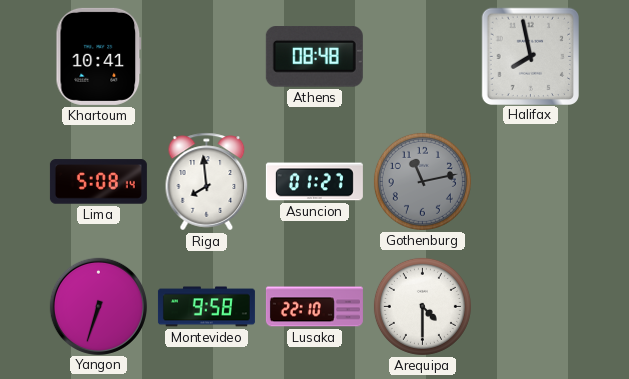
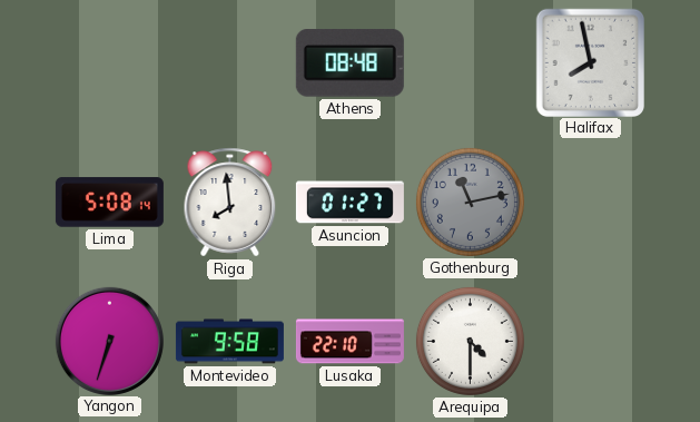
Khartoum: 10:41 -> none
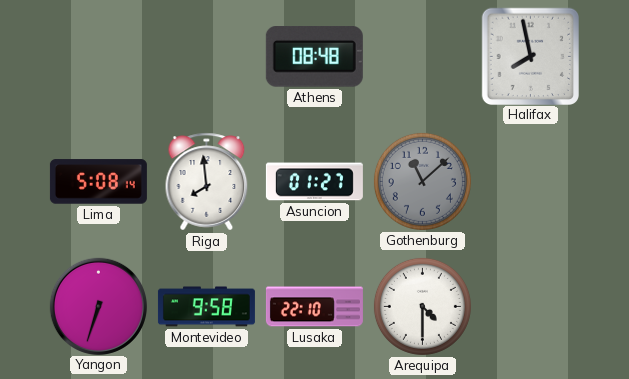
Gothenburg: 11:13 -> 11:08
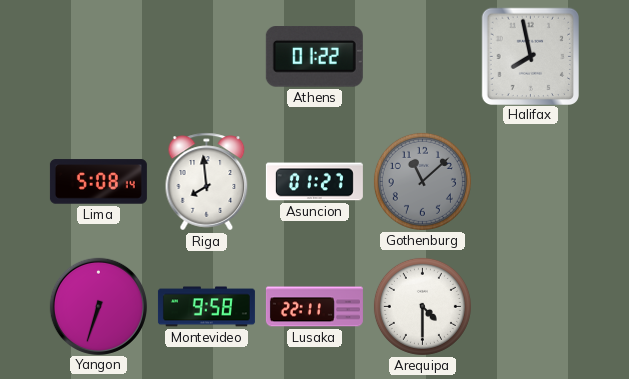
Athens: 08:48 -> 01:22
Lusaka: 22:10 -> 22:11
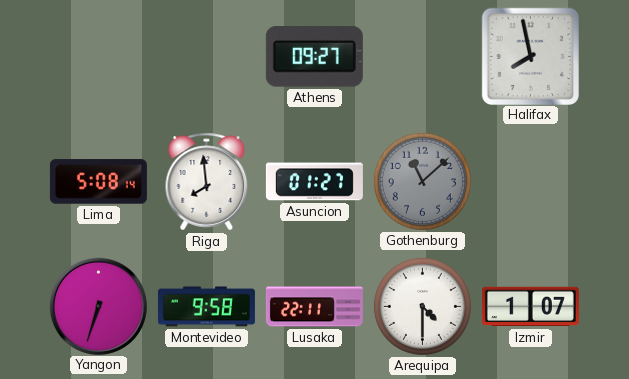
Athens: 01:22 -> 09:27
Izmir: none -> 1:07
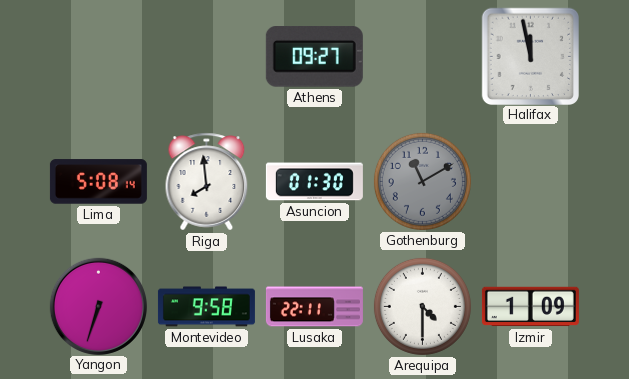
Halifax: 7:58 -> 11:58
Asuncion: 01:27 -> 01:30
Gothenburg: 11:08 -> 11:10
Izmir: 1:07 -> 1:09
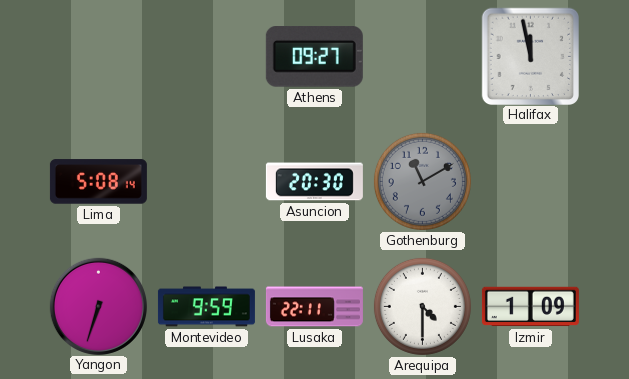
Riga: 7:59 -> none
Asuncion: 01:30 -> 20:30
Montevideo: 9:58 -> 9:59
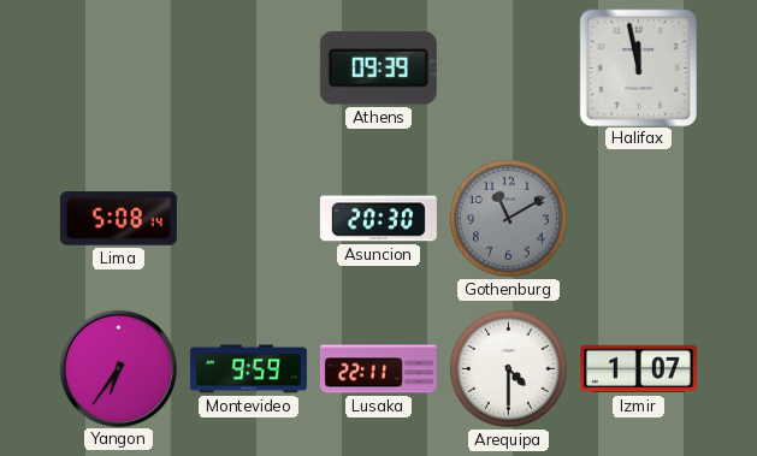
Athens: 09:27 -> 09:39
Yangon: 6:33 -> 6:36
Izmir: 1:09 -> 1:07
